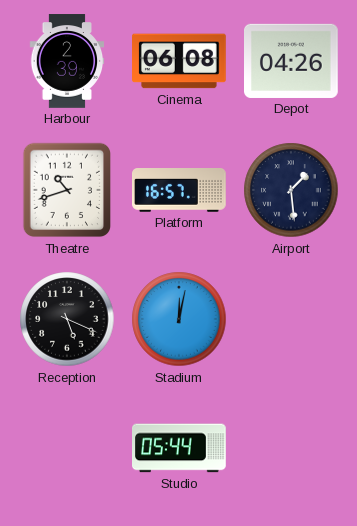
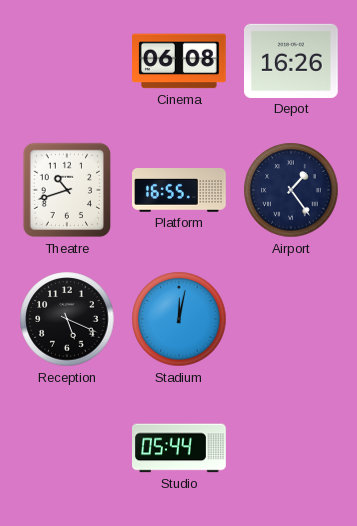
Harbour: 2:39 -> none
Depot: 04:26 -> 16:26
Platform: 16:57 -> 16:55
Airport: 1:29 -> 1:24
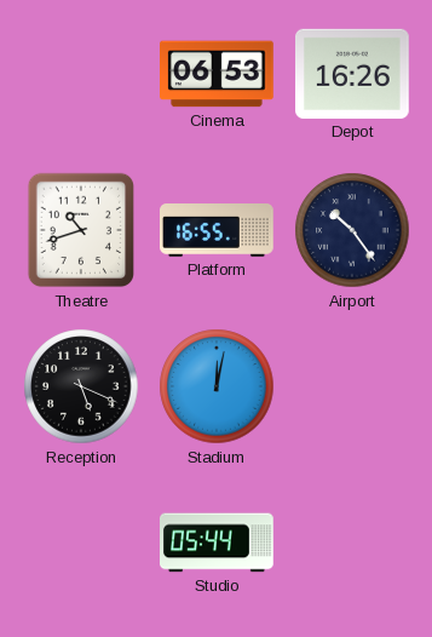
Cinema: 06:08 -> 06:53
Airport: 1:24 -> 10:24
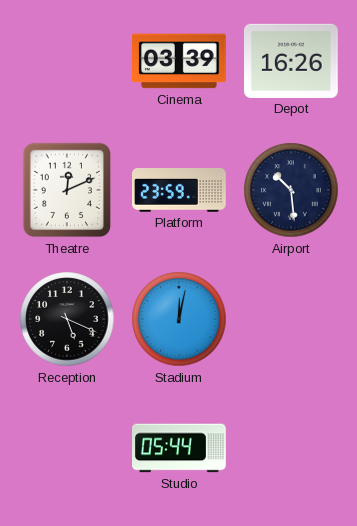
Cinema: 06:53 -> 03:39
Theatre: 10:42 -> 12:11
Platform: 16:55 -> 23:59
Airport: 10:24 -> 10:29
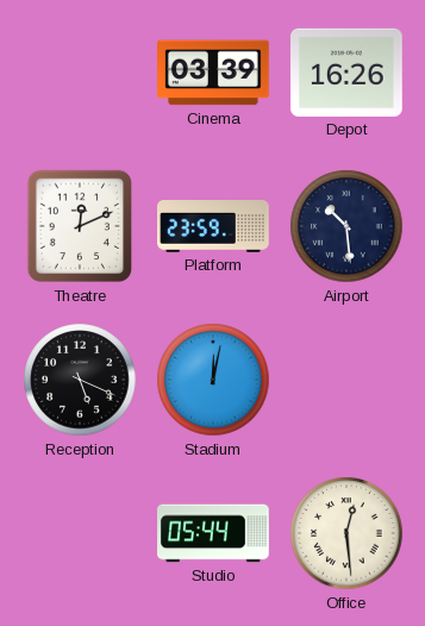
Office: none -> 12:29
